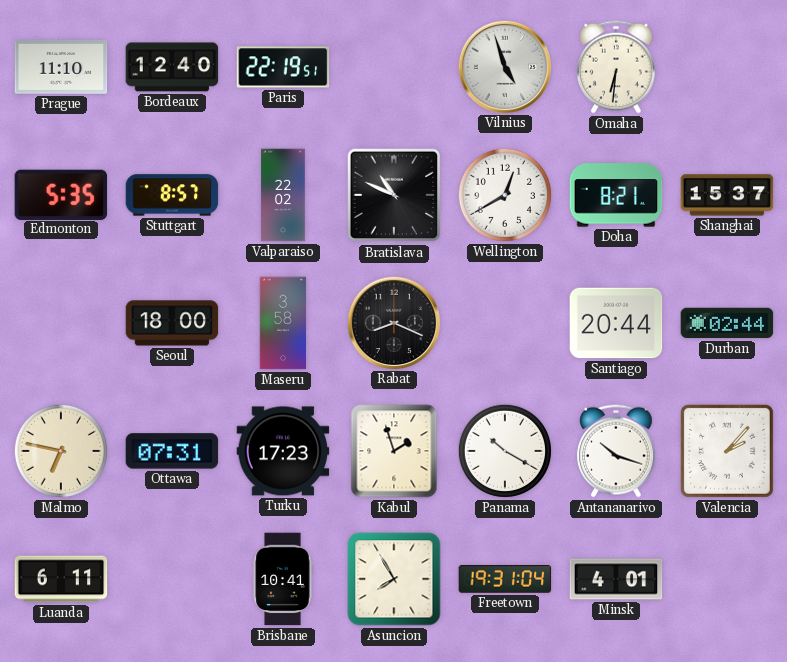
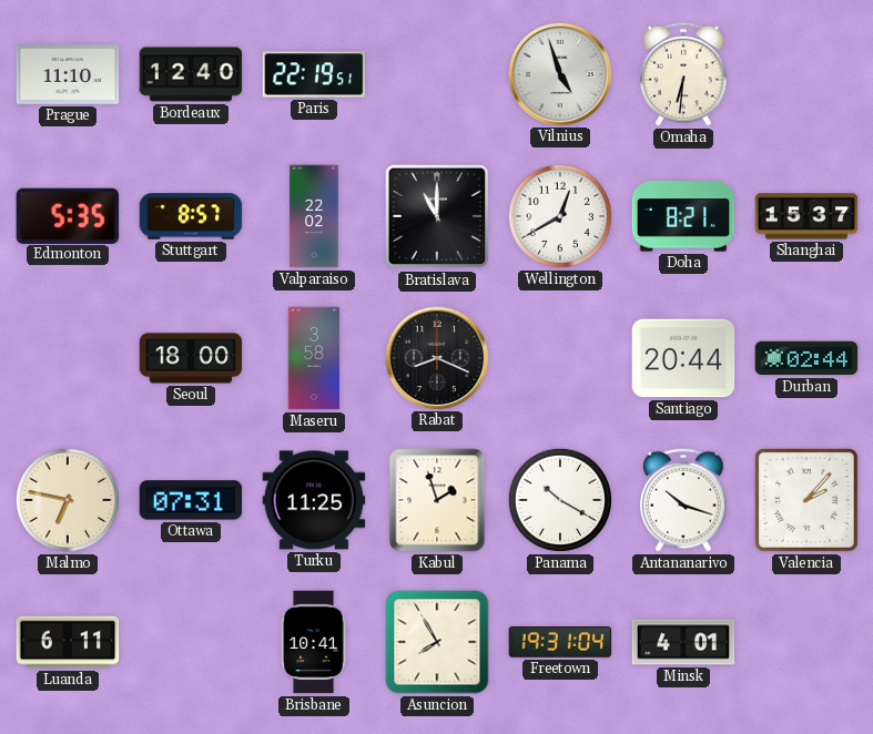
Bratislava: 10:49 -> 11:00
Turku: 17:23 -> 11:25
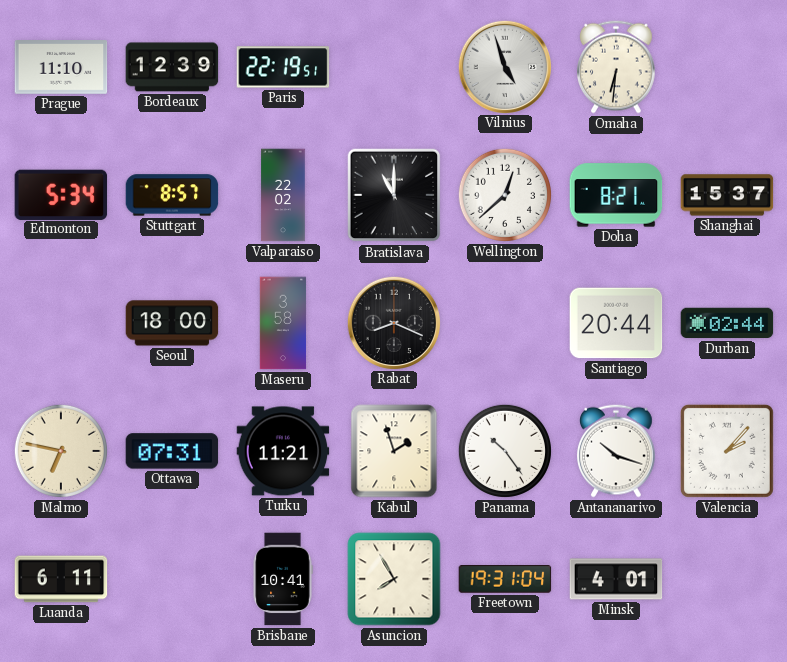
Bordeaux: 12:40 -> 12:39
Edmonton: 5:35 -> 5:34
Wellington: 12:40 -> 12:38
Turku: 11:25 -> 11:21
Panama: 10:20 -> 10:24
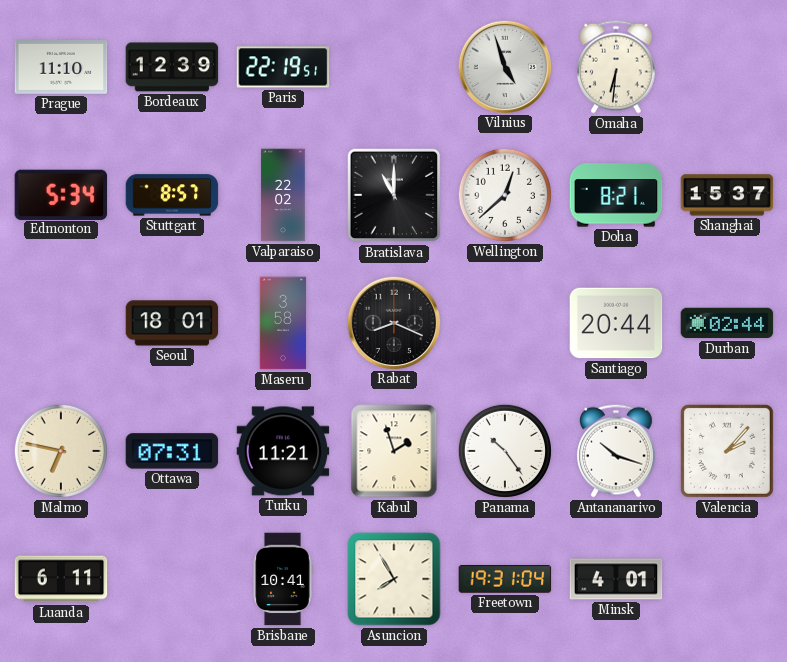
Seoul: 18:00 -> 18:01
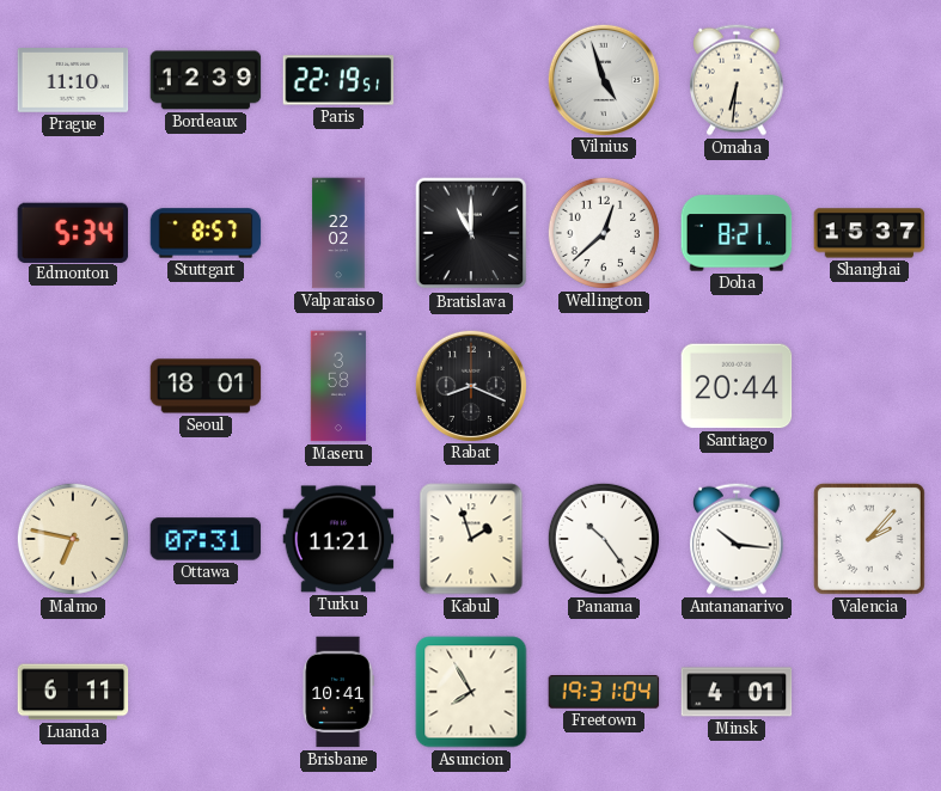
Durban: 02:44 -> none
Antananarivo: 10:18 -> 10:16
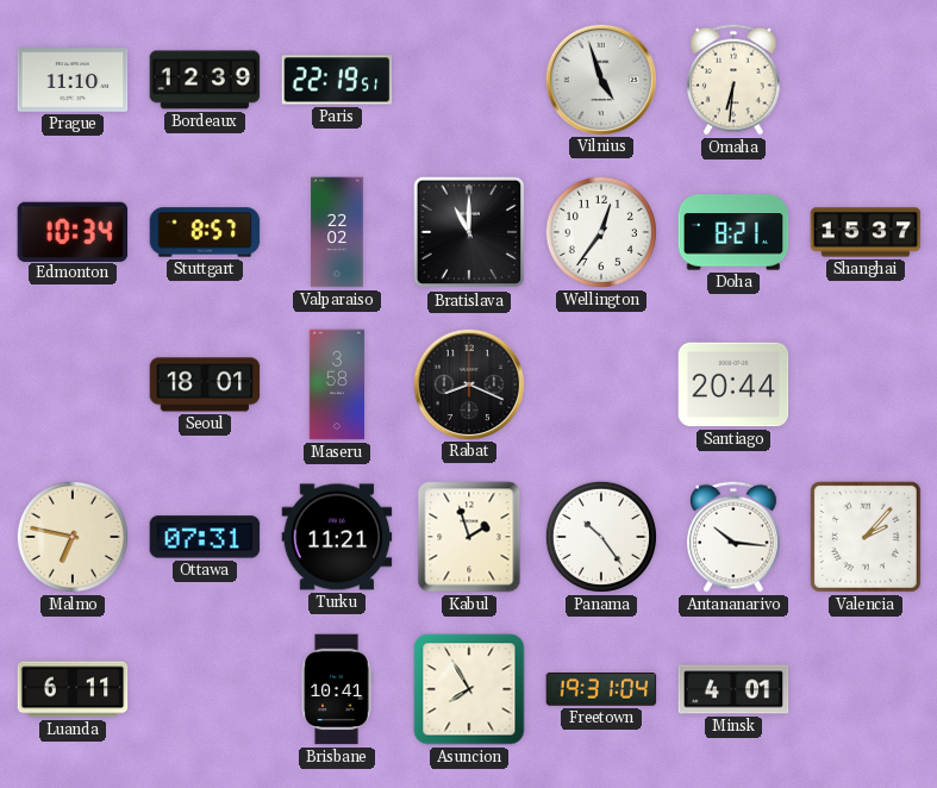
Edmonton: 5:34 -> 10:34
Wellington: 12:38 -> 12:36
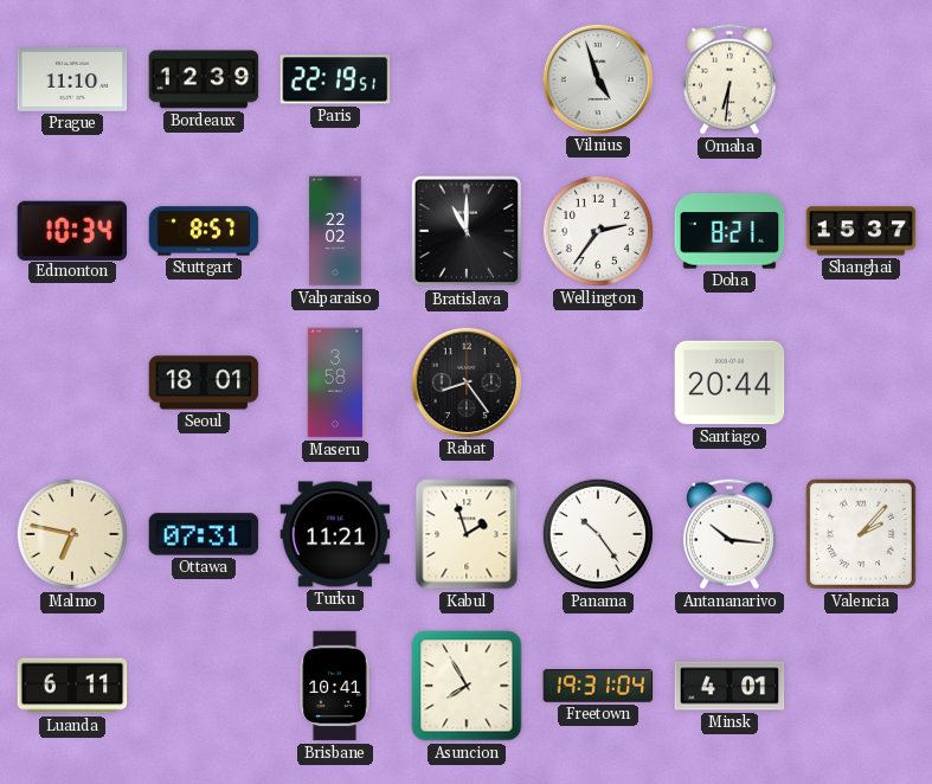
Wellington: 12:36 -> 2:36
Rabat: 8:19 -> 8:24
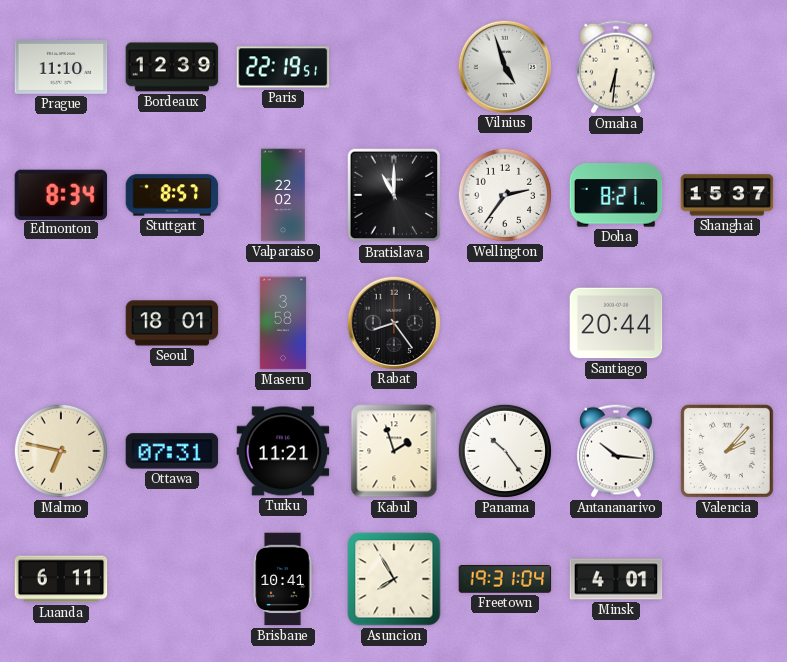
Edmonton: 10:34 -> 8:34
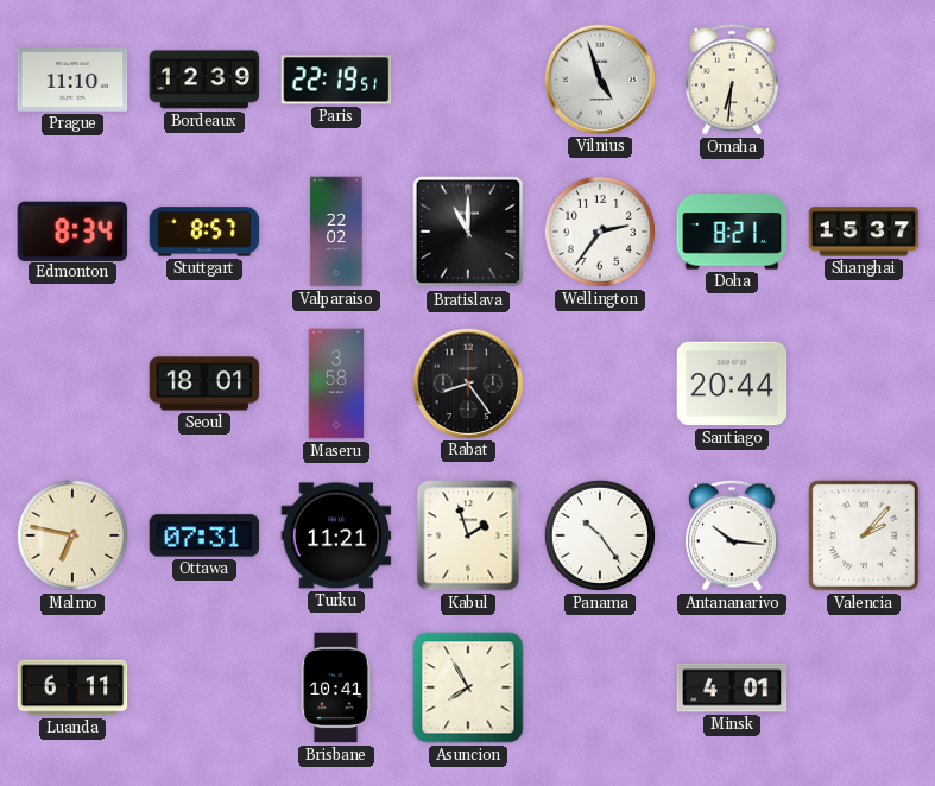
Freetown: 19:31 -> none
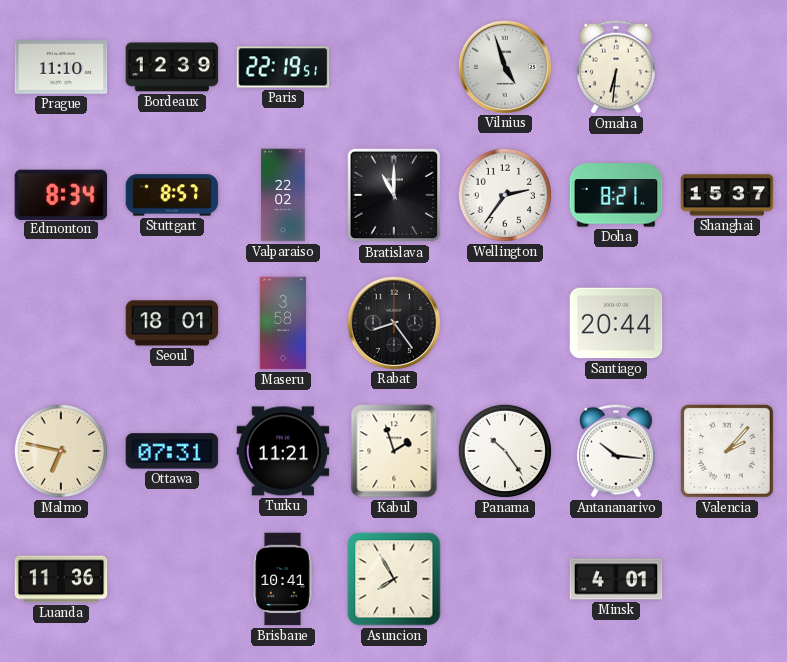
Luanda: 6:11 -> 11:36
